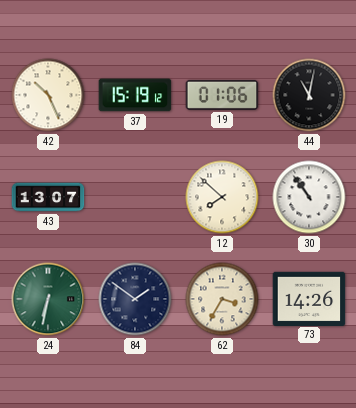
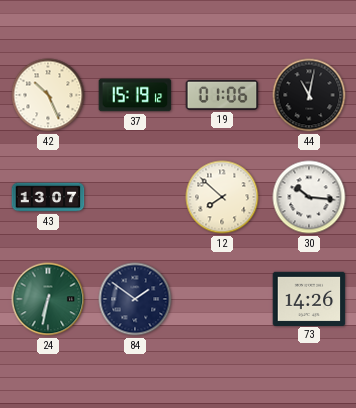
30: 10:54 -> 10:16
62: 3:35 -> none
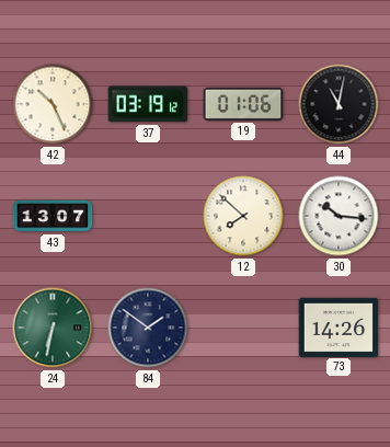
37: 15:19 -> 03:19
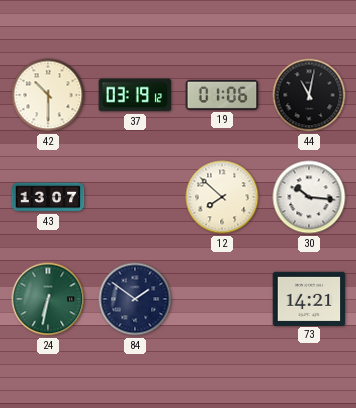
42: 10:26 -> 10:30
73: 14:26 -> 14:21
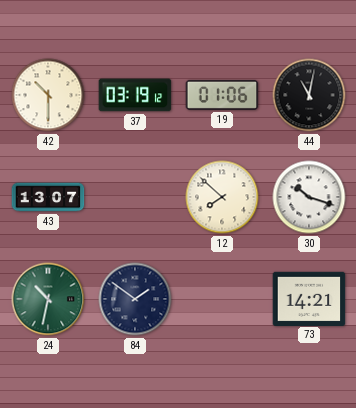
30: 10:16 -> 10:18
24: 6:32 -> 10:32
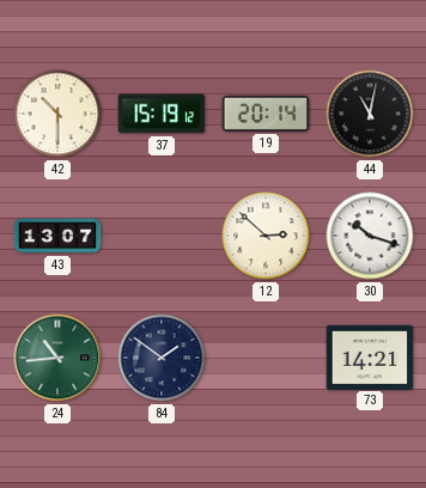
37: 03:19 -> 15:19
19: 01:06 -> 20:14
12: 7:52 -> 2:52
24: 10:32 -> 10:44
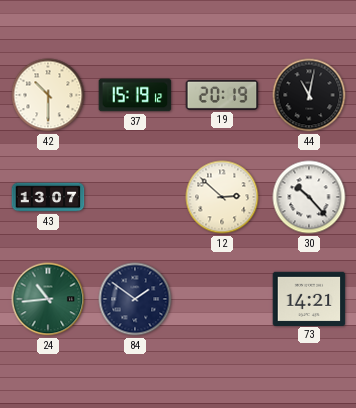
19: 20:14 -> 20:19
30: 10:18 -> 10:23
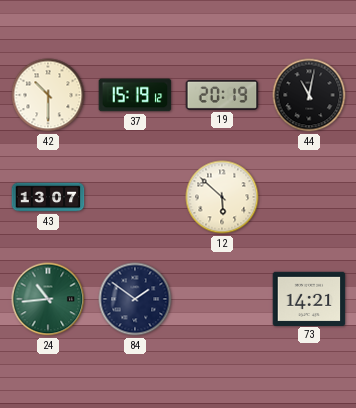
12: 2:52 -> 5:52
30: 10:23 -> none
